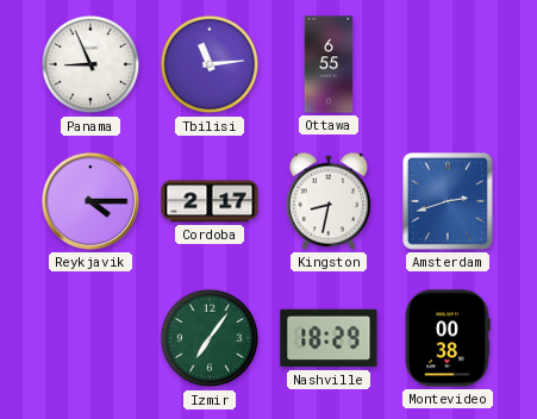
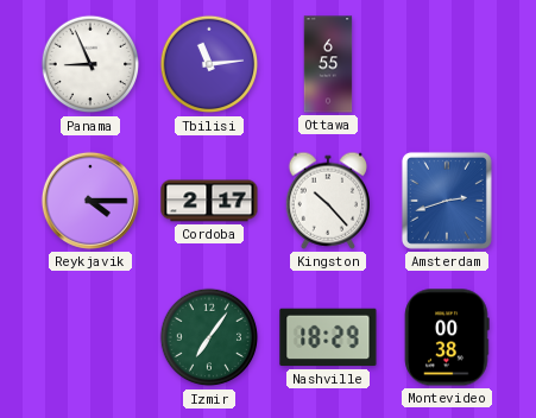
Kingston: 8:32 -> 10:23
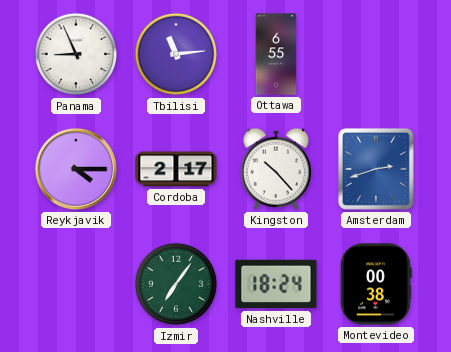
Nashville: 18:29 -> 18:24
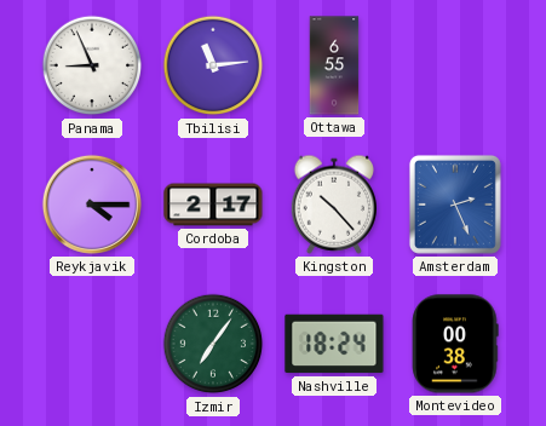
Amsterdam: 2:42 -> 2:26
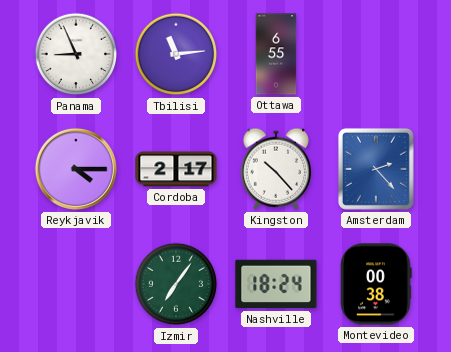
Amsterdam: 2:26 -> 2:23
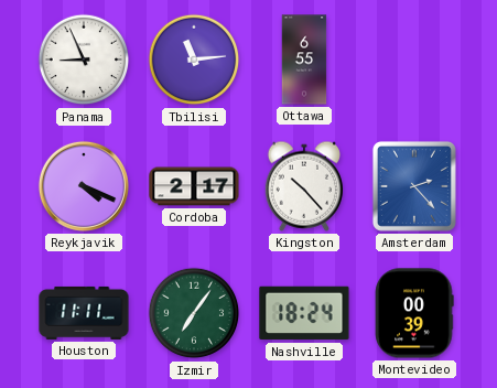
Reykjavik: 4:15 -> 4:19
Houston: none -> 11:11
Montevideo: 00:38 -> 00:39
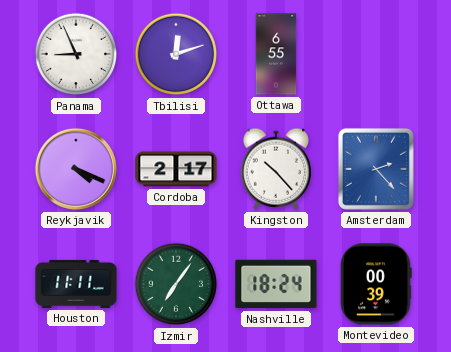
Tbilisi: 11:14 -> 12:12
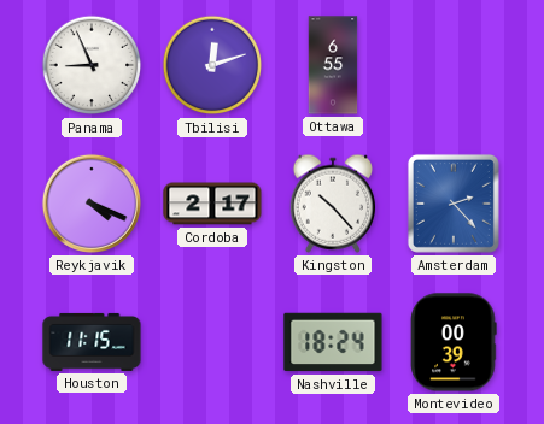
Houston: 11:11 -> 11:15
Izmir: 7:06 -> none
